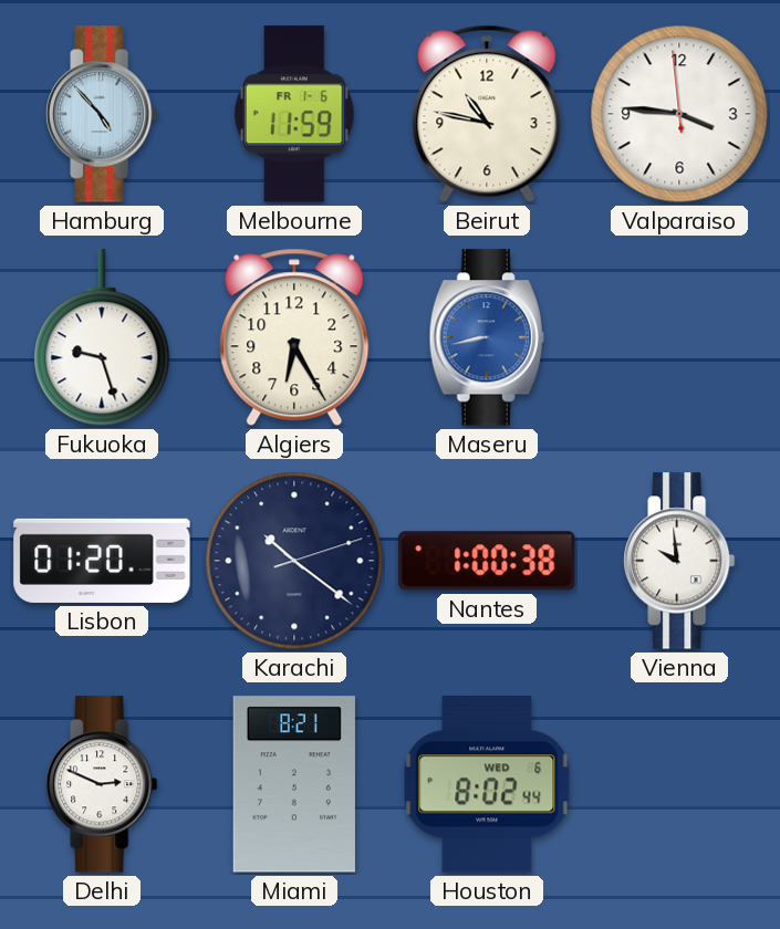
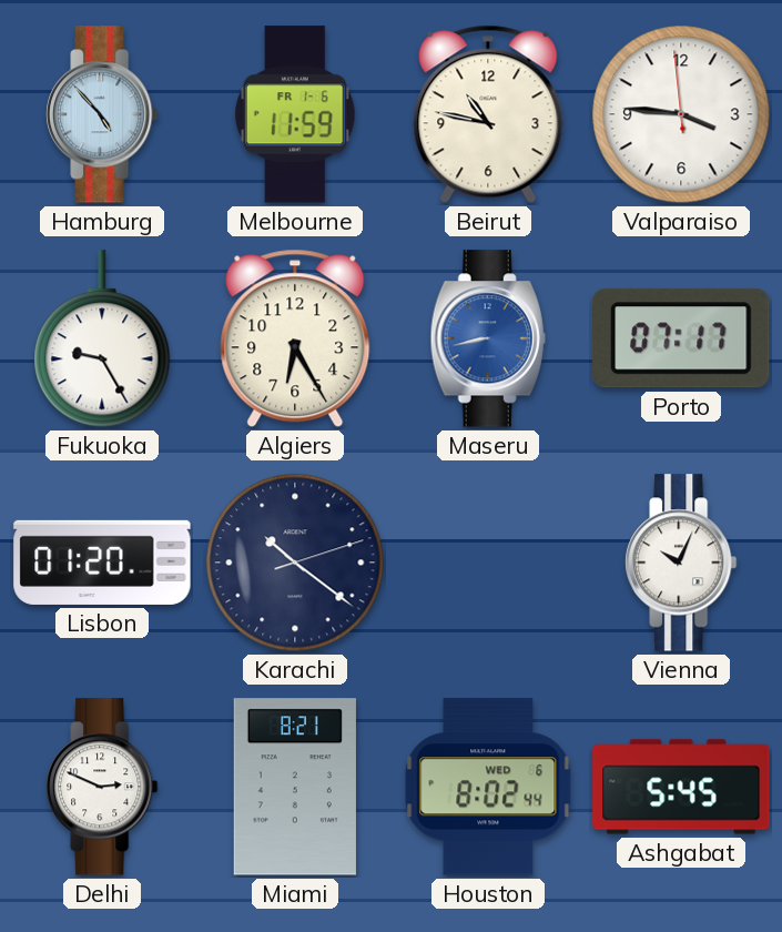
Fukuoka: 9:27 -> 9:25
Porto: none -> 07:17
Nantes: 1:00 -> none
Vienna: 9:59 -> 10:04
Ashgabat: none -> 5:45
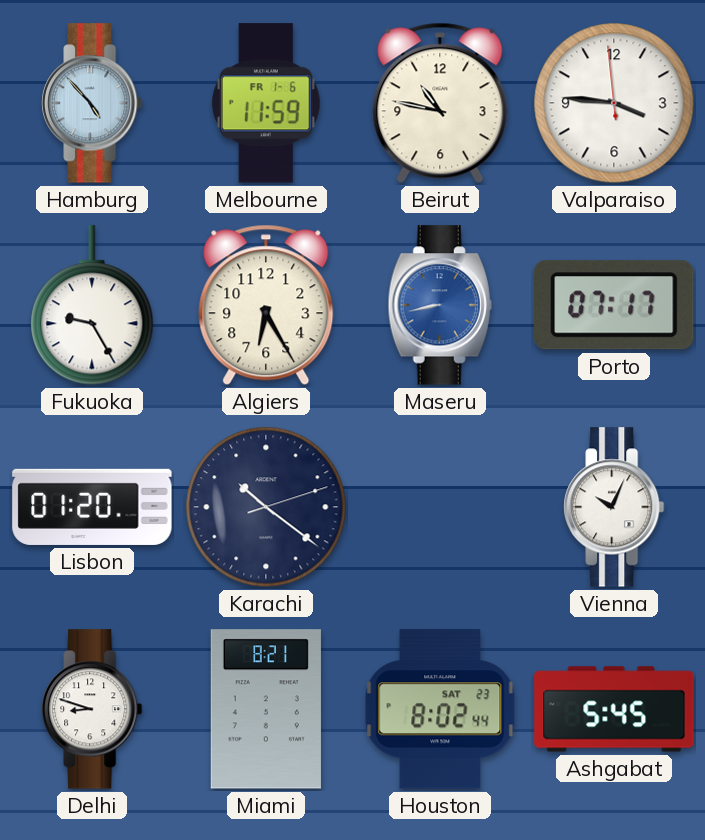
Delhi: 2:49 -> 8:48
Houston date: WED 6 -> SAT 23
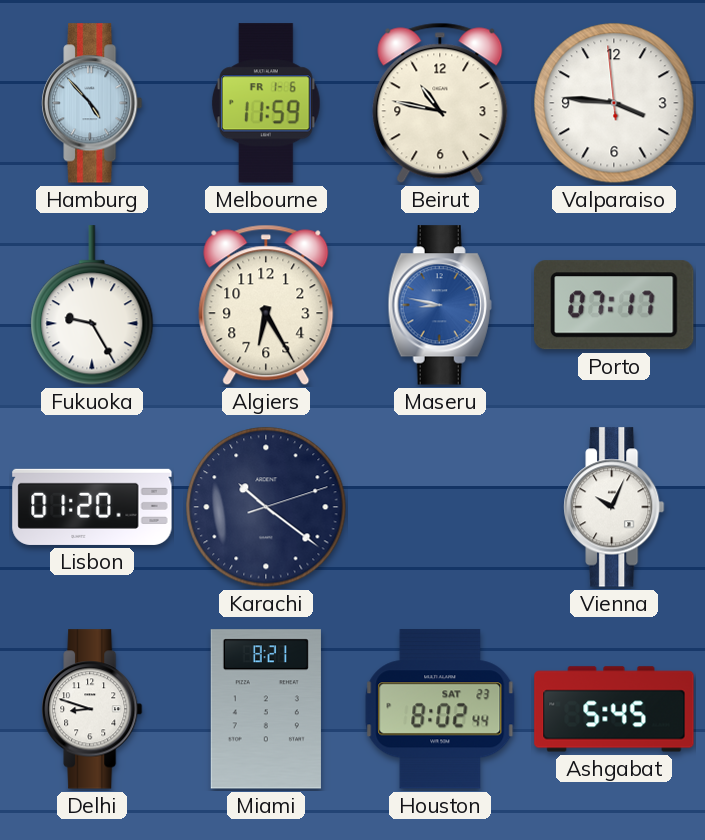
Maseru: 8:43 -> 8:47
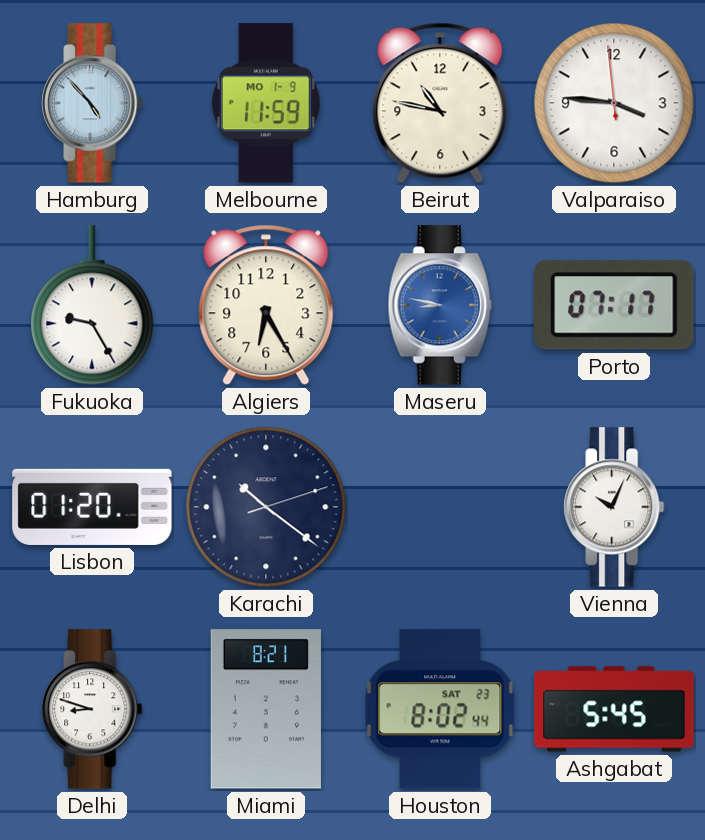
Melbourne date: FR 1-6 -> MO 1-9
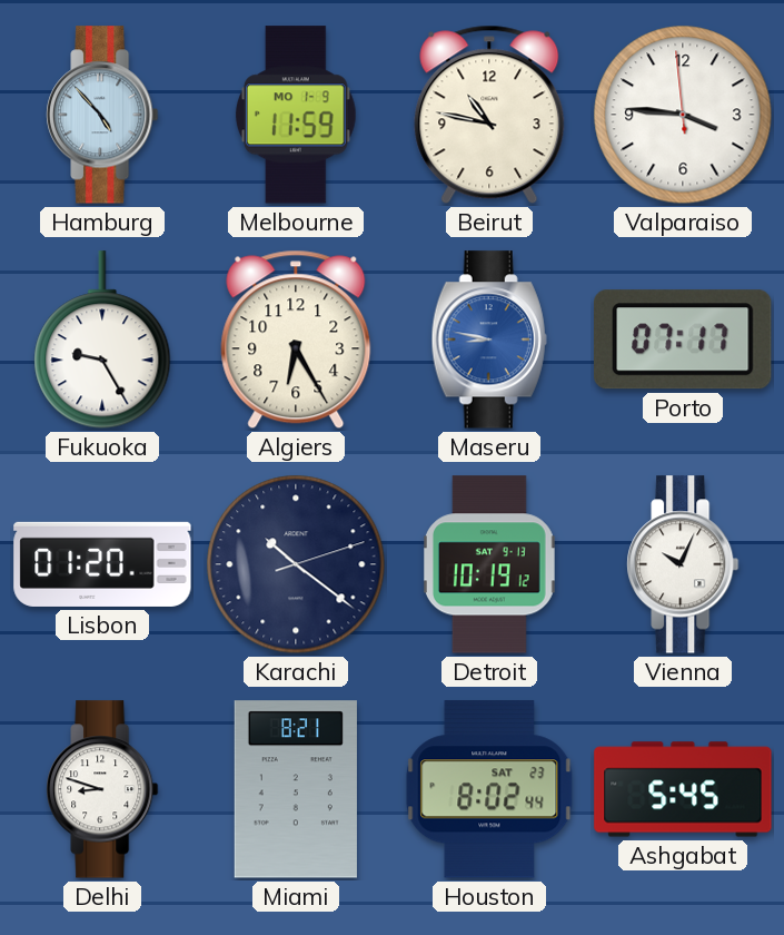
Detroit: none -> 10:19
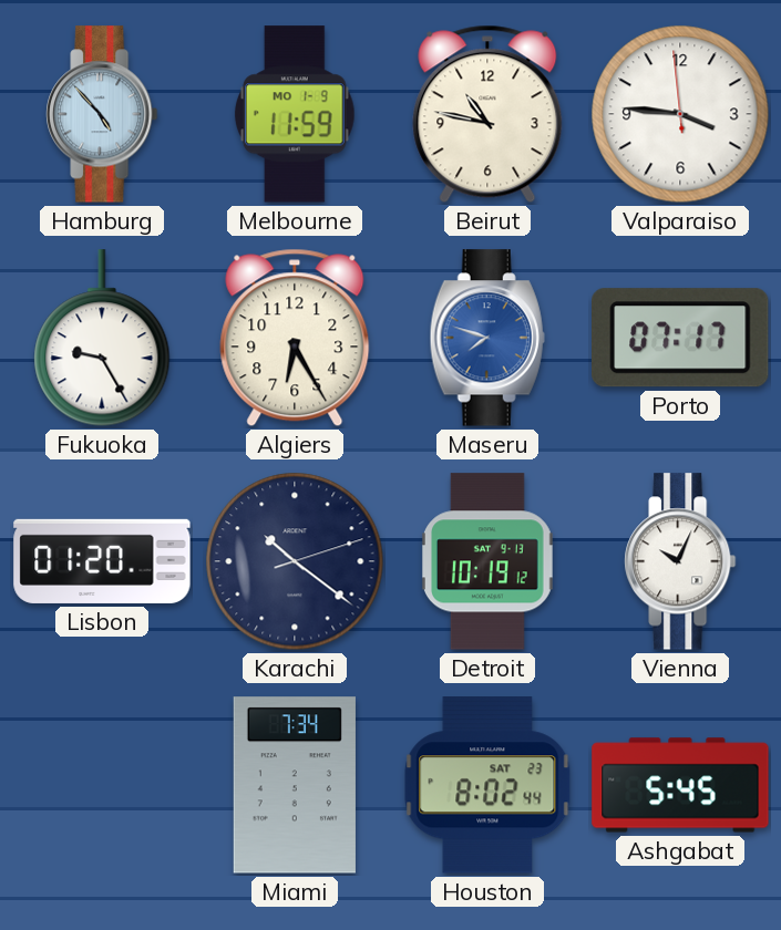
Maseru: 8:47 -> 7:48
Delhi: 8:48 -> none
Miami: 8:21 -> 7:34
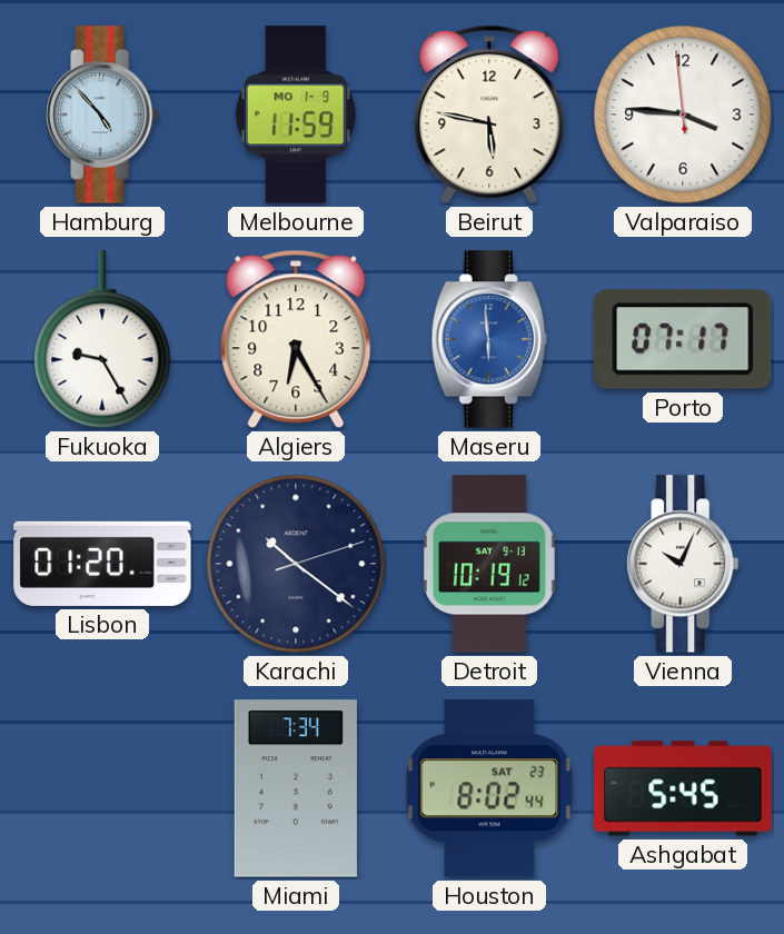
Beirut: 10:47 -> 5:47
Maseru: 7:48 -> 5:59
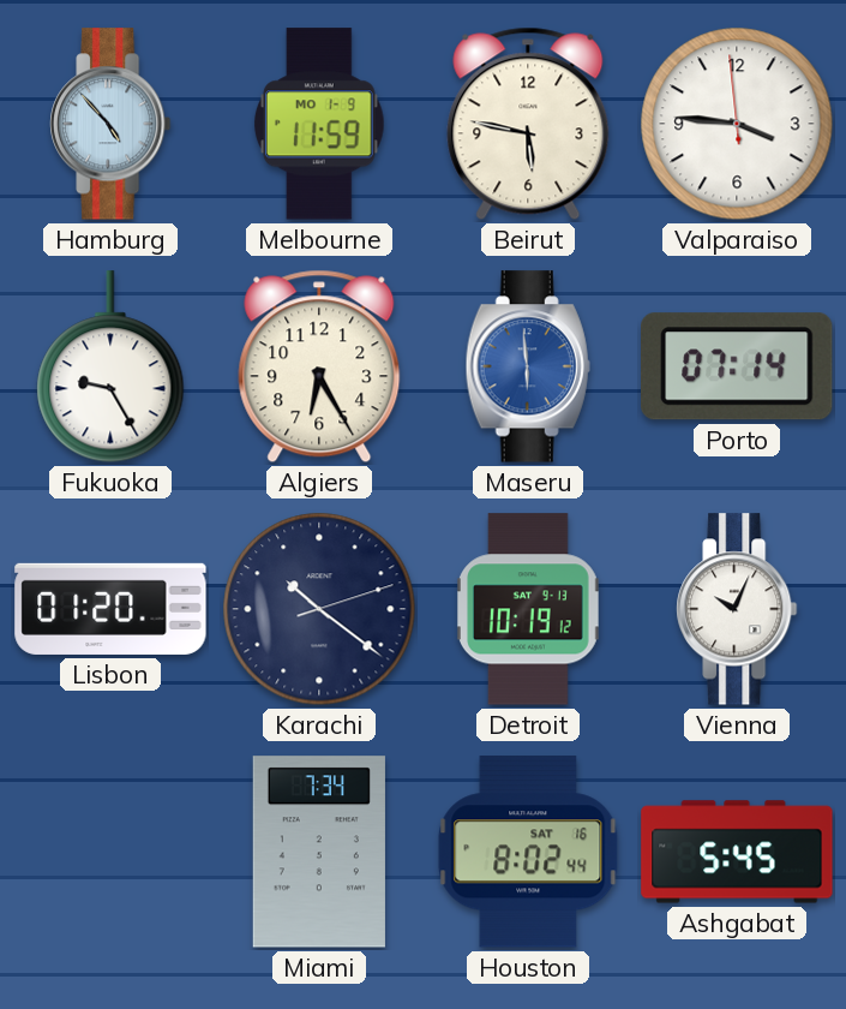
Porto: 07:17 -> 07:14
Houston date: SAT 23 -> SAT 16
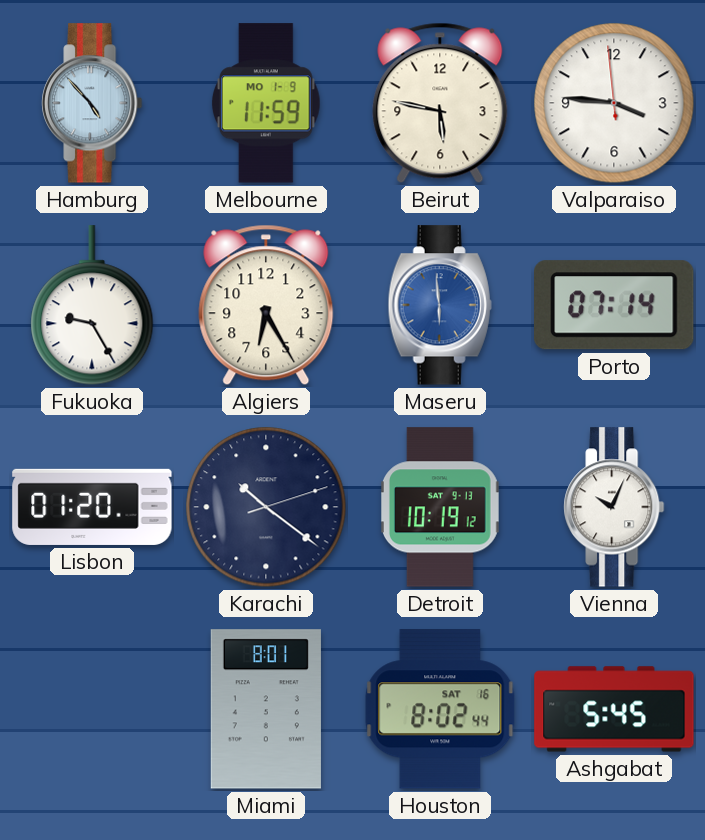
Miami: 7:34 -> 8:01
